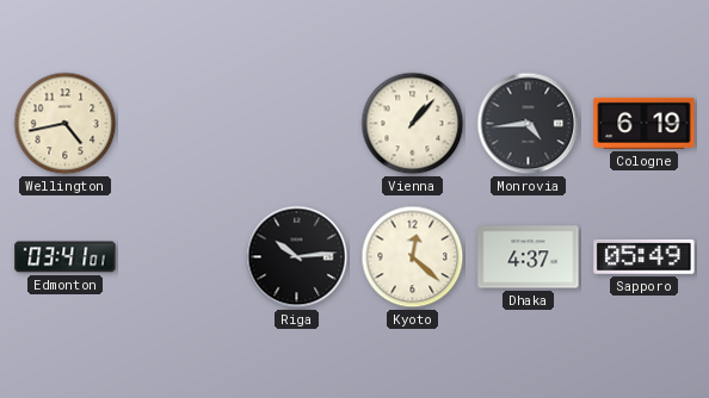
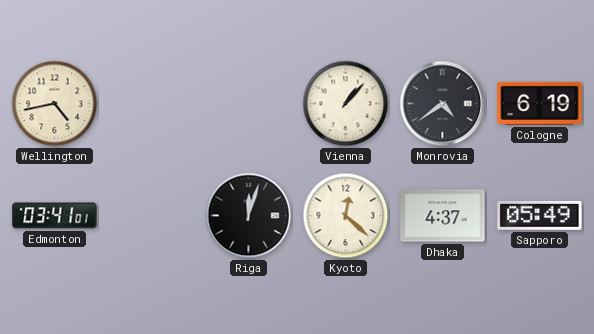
Monrovia: 4:44 -> 4:39
Riga: 10:14 -> 12:03
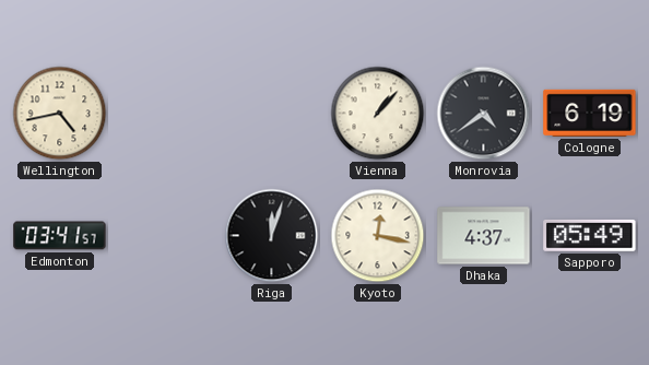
Edmonton: 03:41:01 -> 03:41:57
Kyoto: 12:22 -> 12:17
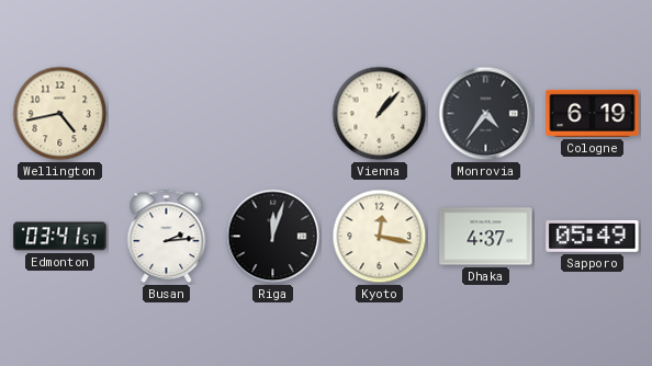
Monrovia: 4:39 -> 4:36
Busan: none -> 2:14
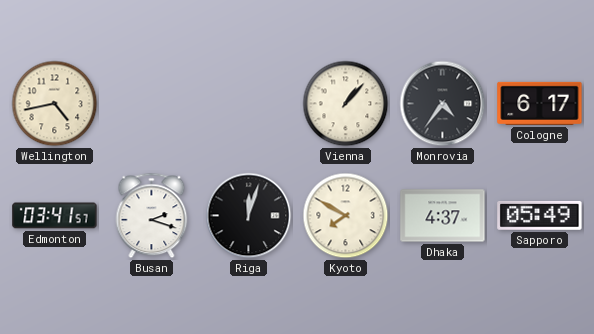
Cologne: 6:19 -> 6:17
Busan: 2:14 -> 2:18
Kyoto: 12:17 -> 7:50
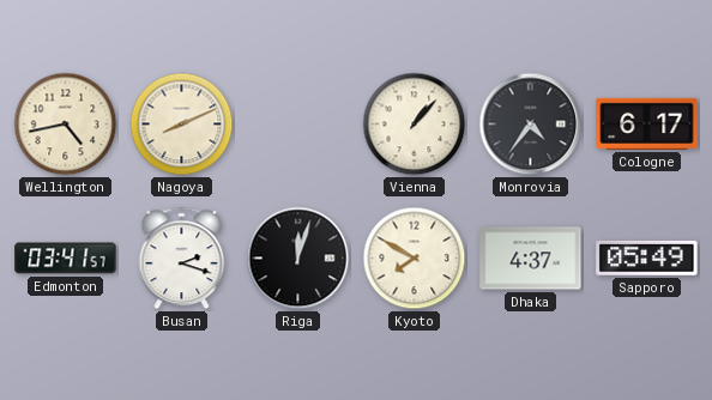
Nagoya: none -> 8:11
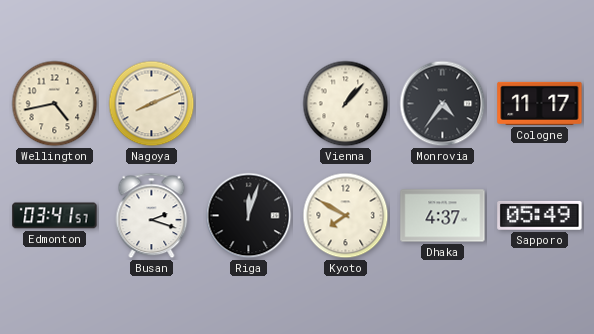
Cologne: 6:17 -> 11:17
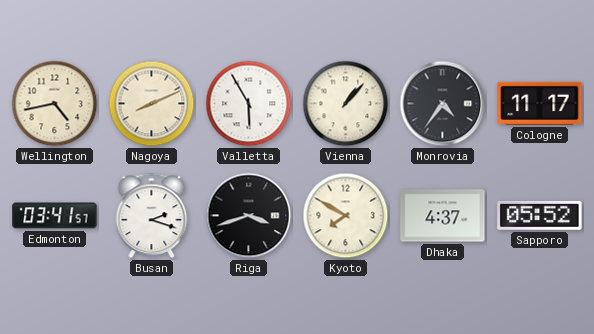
Valletta: none -> 5:55
Riga: 12:03 -> 3:42
Sapporo: 05:49 -> 05:52
